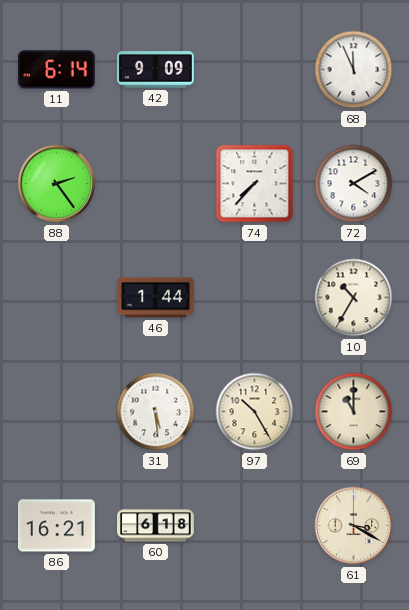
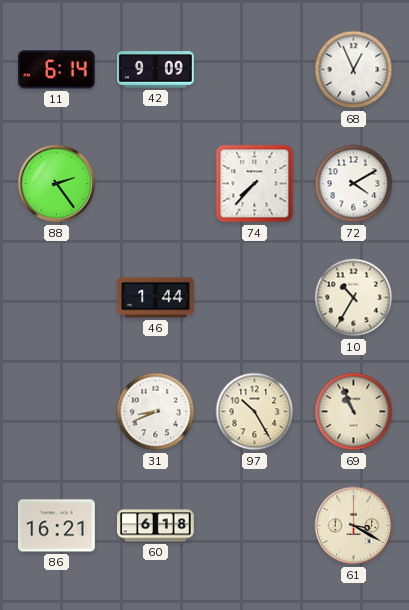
68: 11:56 -> 12:56
31: 5:29 -> 8:41
69: 11:00 -> 10:56
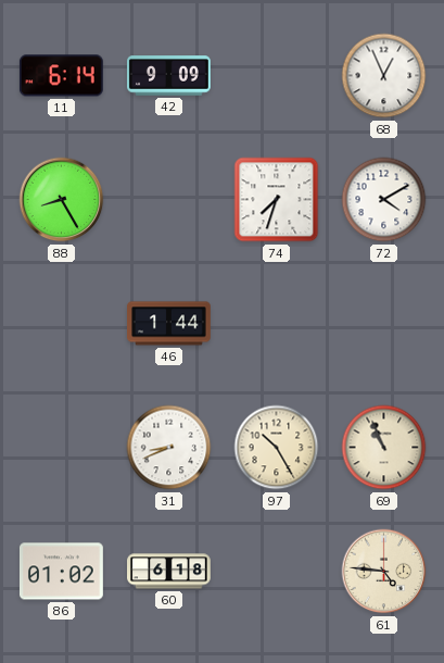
88: 2:24 -> 8:25
74: 7:37 -> 7:33
10: 10:35 -> none
86: 16:21 -> 01:02
61: 3:20 -> 4:46
